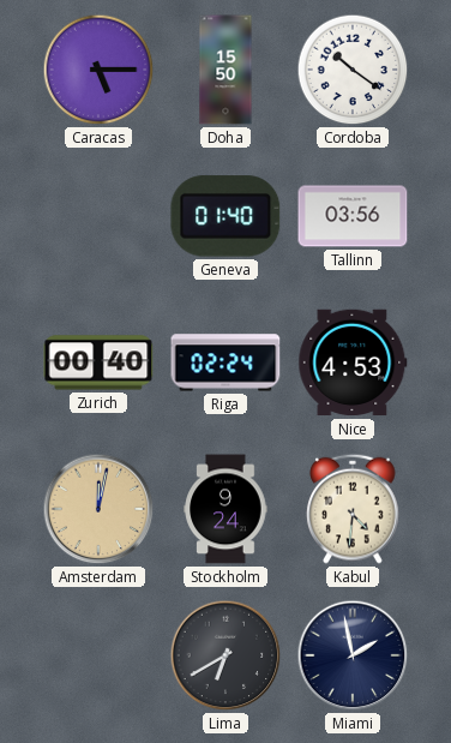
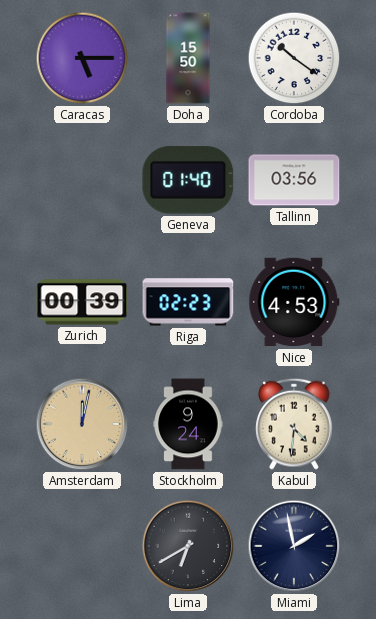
Zurich: 00:40 -> 00:39
Riga: 02:24 -> 02:23
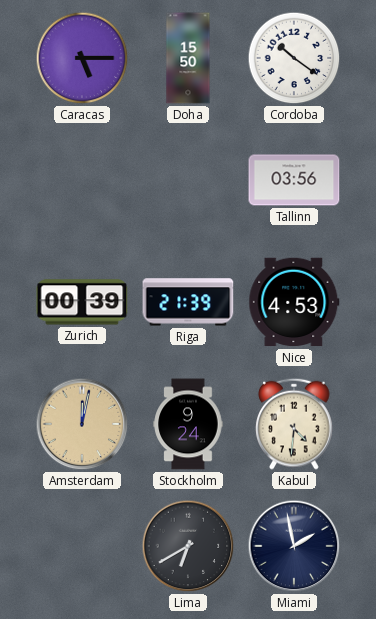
Geneva: 01:40 -> none
Riga: 02:23 -> 21:39
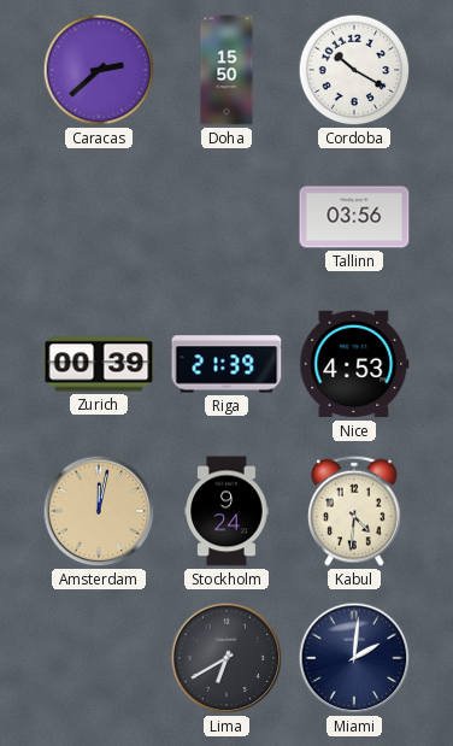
Caracas: 5:15 -> 2:38
Cordoba: 10:21 -> 10:20
Miami: 1:58 -> 2:01
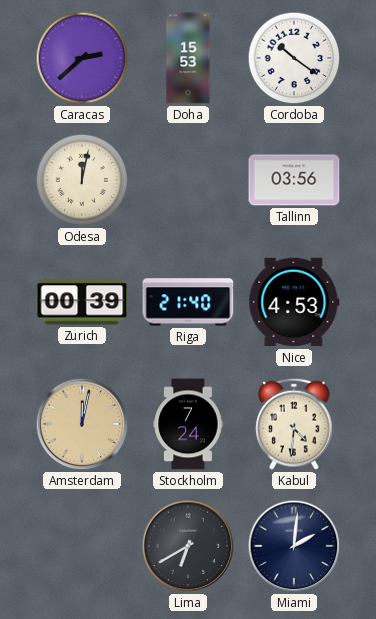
Doha: 15:50 -> 15:53
Cordoba: 10:20 -> 10:21
Odesa: none -> 12:02
Riga: 21:39 -> 21:40
Stockholm: 9:24 -> 7:24
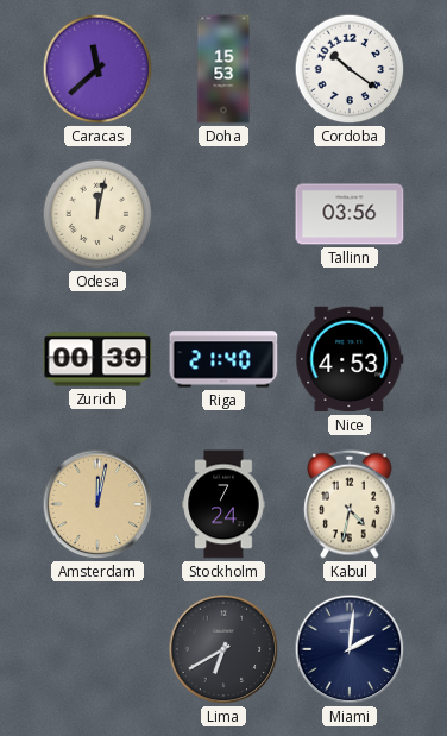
Caracas: 2:38 -> 11:38
Kabul: 4:31 -> 4:32
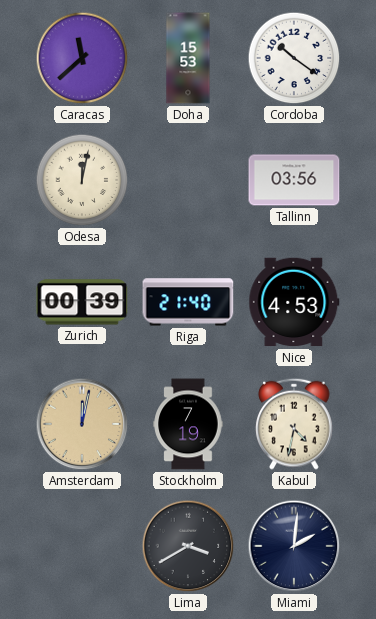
Stockholm: 7:24 -> 7:19
Lima: 6:40 -> 3:40
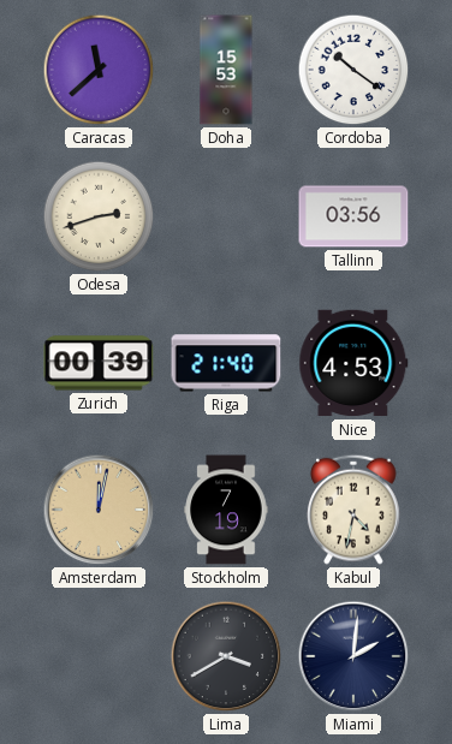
Odesa: 12:02 -> 2:42
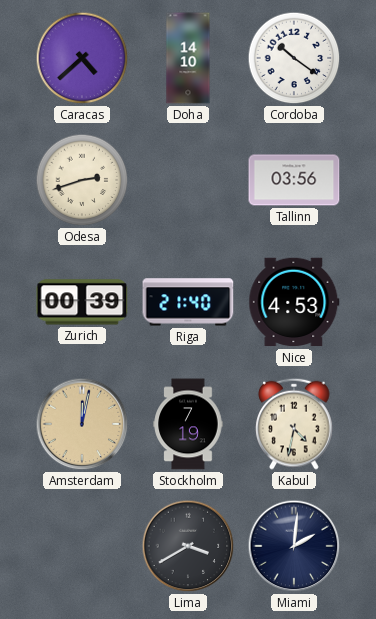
Caracas: 11:38 -> 4:38
Doha: 15:53 -> 14:10
